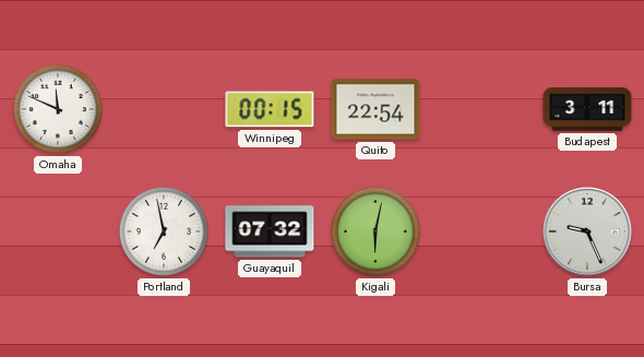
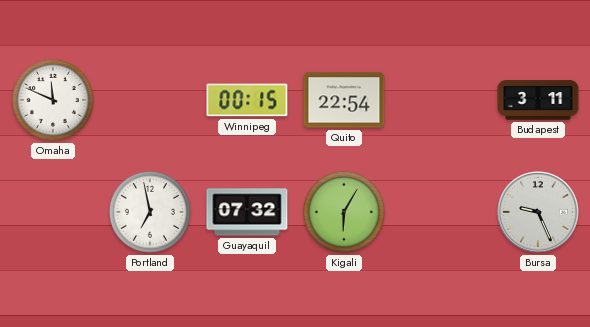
Kigali: 6:02 -> 6:05
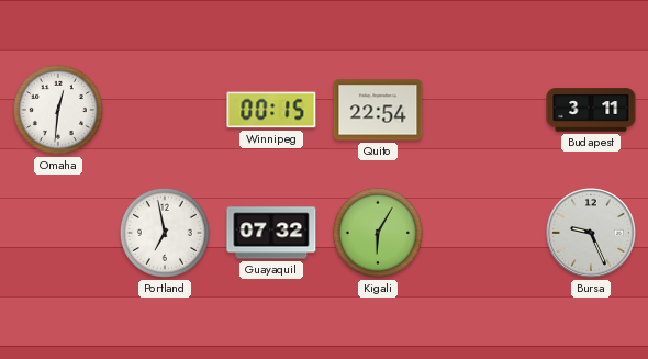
Omaha: 11:49 -> 12:31
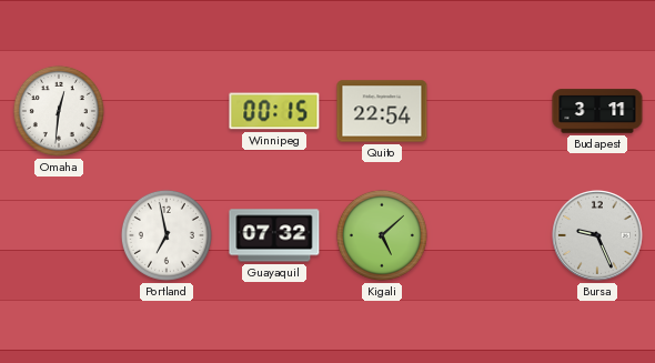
Kigali: 6:05 -> 5:08
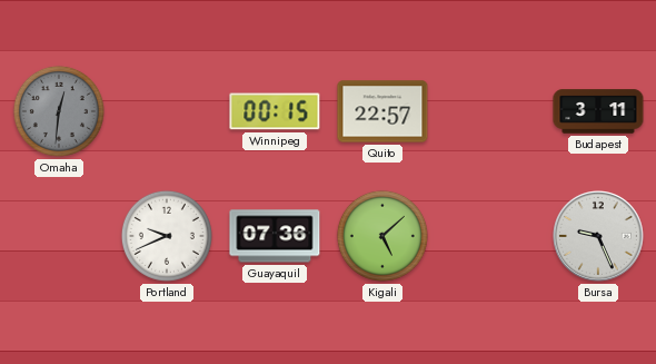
Omaha dial: white -> grey
Quito: 22:54 -> 22:57
Portland: 6:58 -> 9:41
Guayaquil: 07:32 -> 07:36
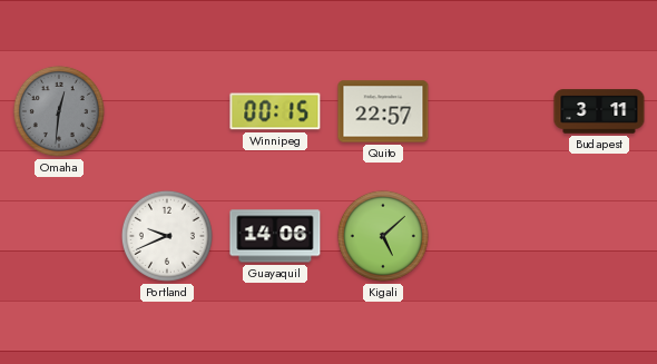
Guayaquil: 07:36 -> 14:06
Bursa: 9:26 -> none
